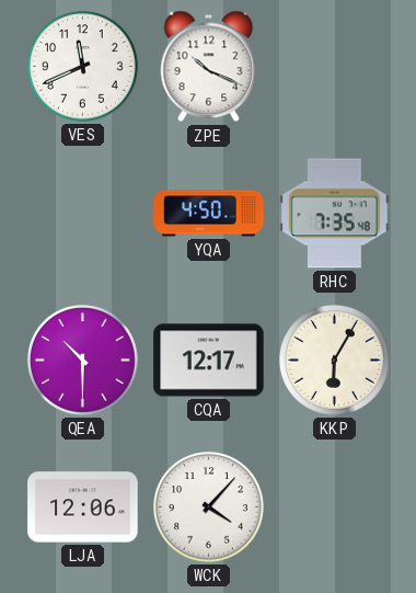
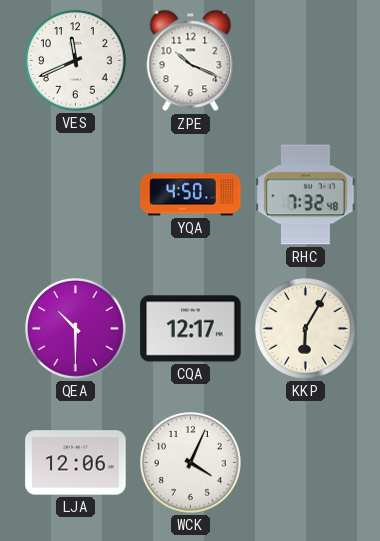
RHC: 7:35 -> 7:32
WCK: 4:07 -> 4:04
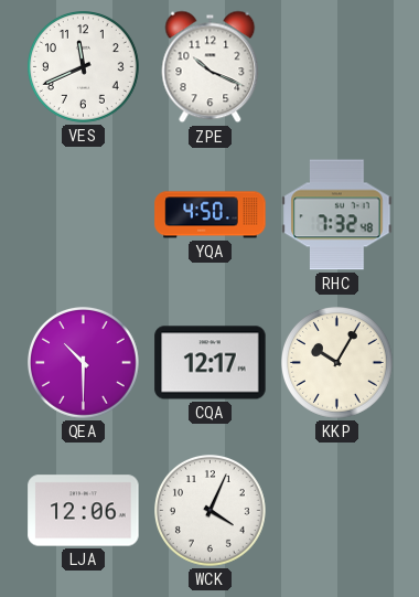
KKP: 6:05 -> 10:05
